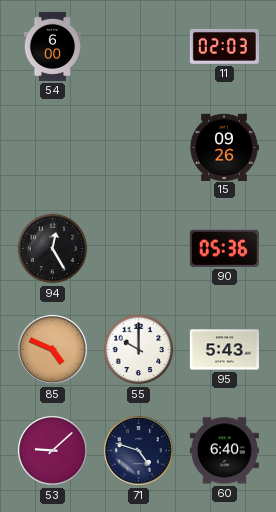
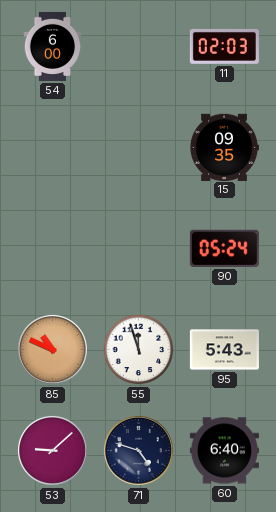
15: 09:26 -> 09:35
94: 12:25 -> none
90: 05:36 -> 05:24
85: 4:49 -> 10:49
55: 10:00 -> 11:57
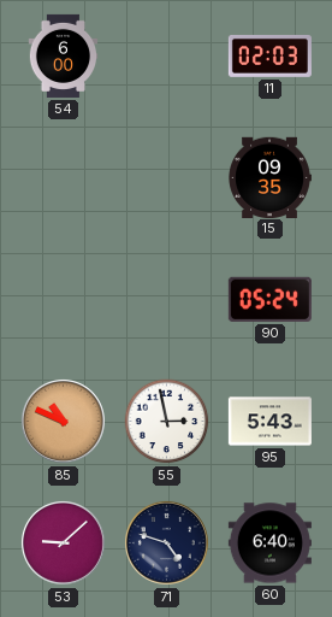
55: 11:57 -> 2:58
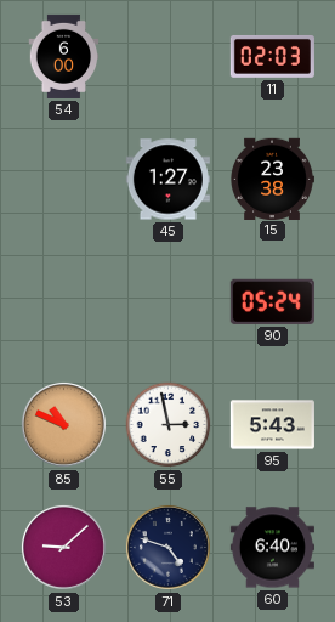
45: none -> 1:27
15: 09:35 -> 23:38
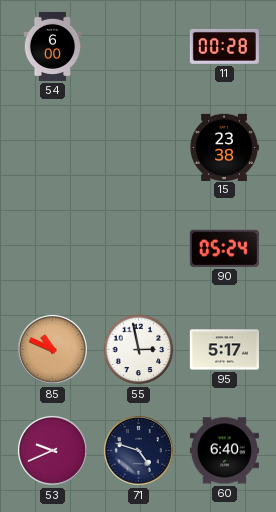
11: 02:03 -> 00:28
45: 1:27 -> none
95: 5:43 -> 5:17
53: 9:08 -> 9:41
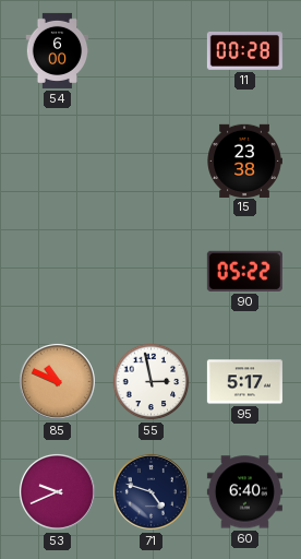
90: 05:24 -> 05:22
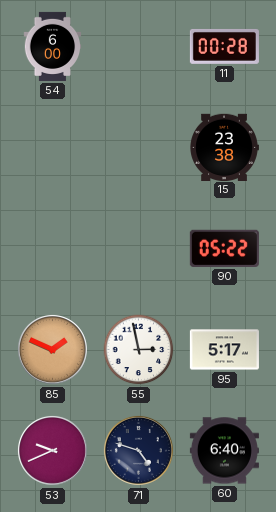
85: 10:49 -> 1:49
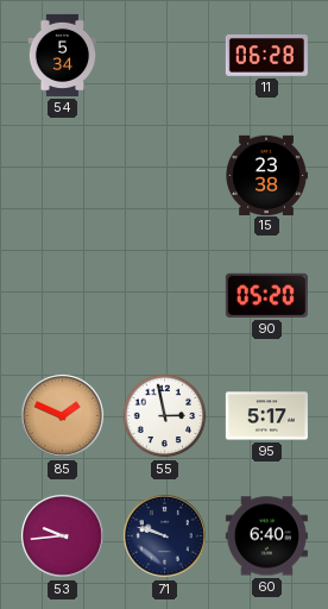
54: 6:00 -> 5:34
11: 00:28 -> 06:28
90: 05:22 -> 05:20
53: 9:41 -> 9:44
71: 4:48 -> 9:48
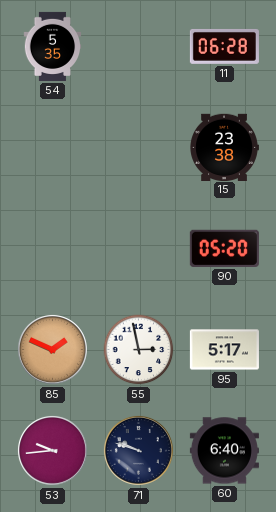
54: 5:34 -> 5:35
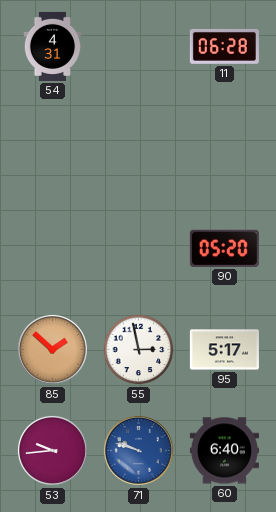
54: 5:35 -> 4:31
15: 23:38 -> none
85: 1:49 -> 1:52
71 dial: navy -> blue
